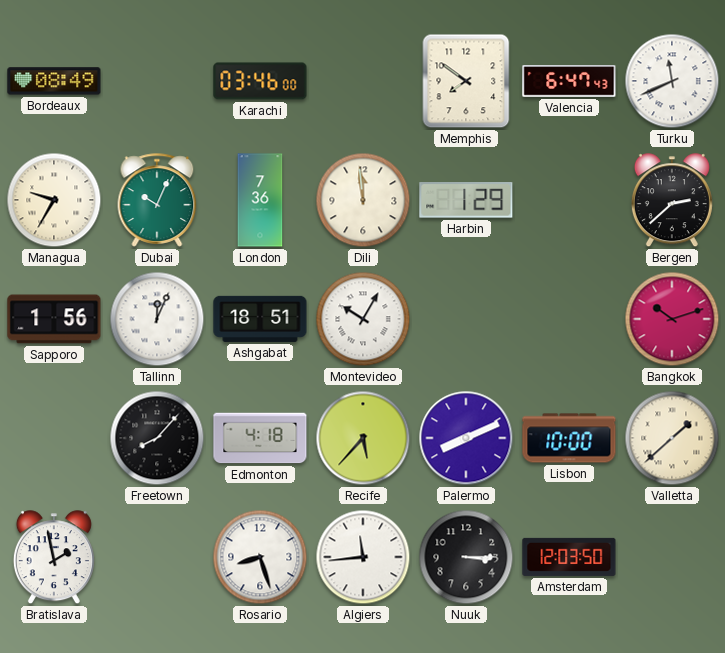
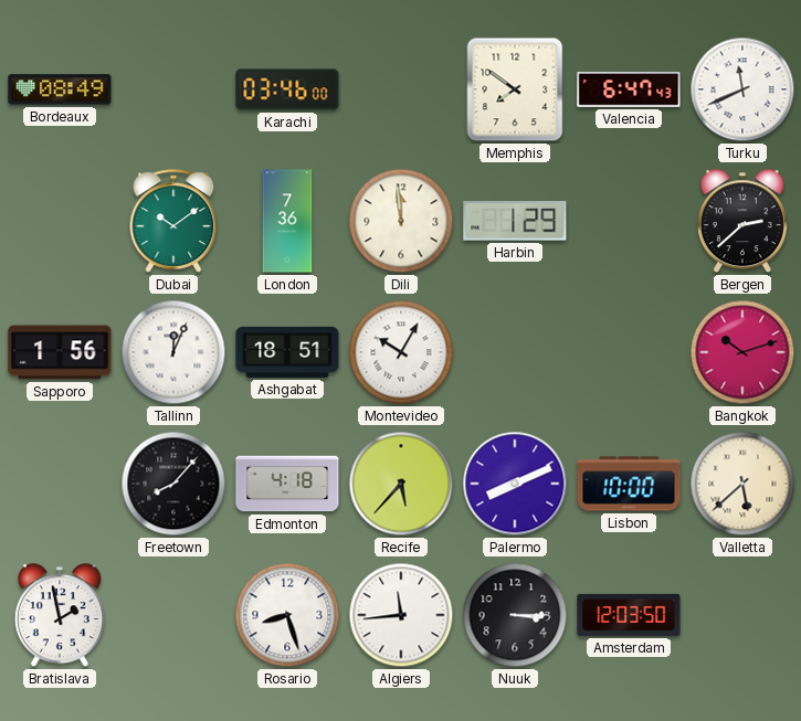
Managua: 9:35 -> none
Dubai: 10:04 -> 10:09
Valletta: 1:38 -> 5:38
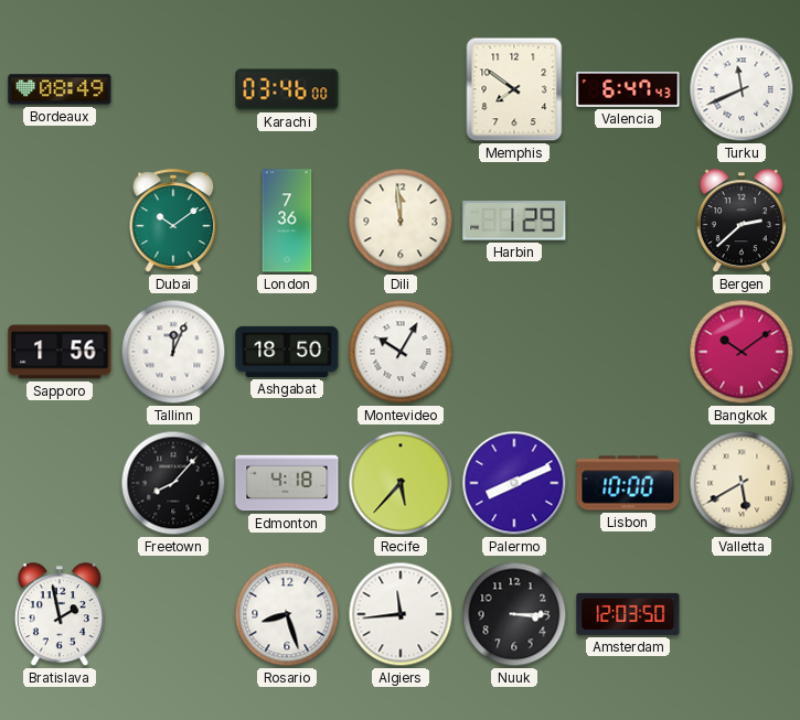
Ashgabat: 18:51 -> 18:50
Bangkok: 10:12 -> 10:09
Valletta: 5:38 -> 5:40
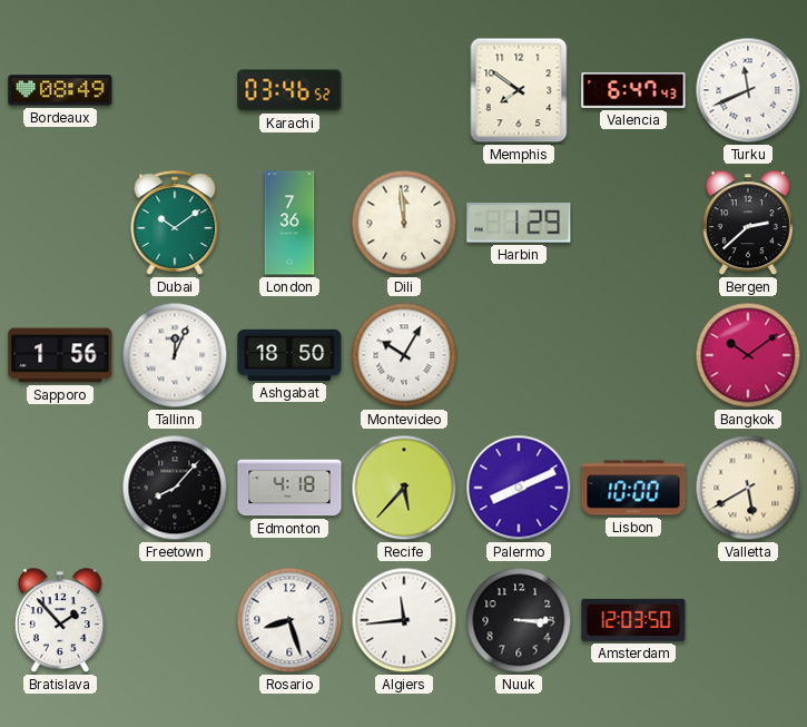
Karachi: 03:46:00 -> 03:46:52
Bratislava: 1:58 -> 1:53
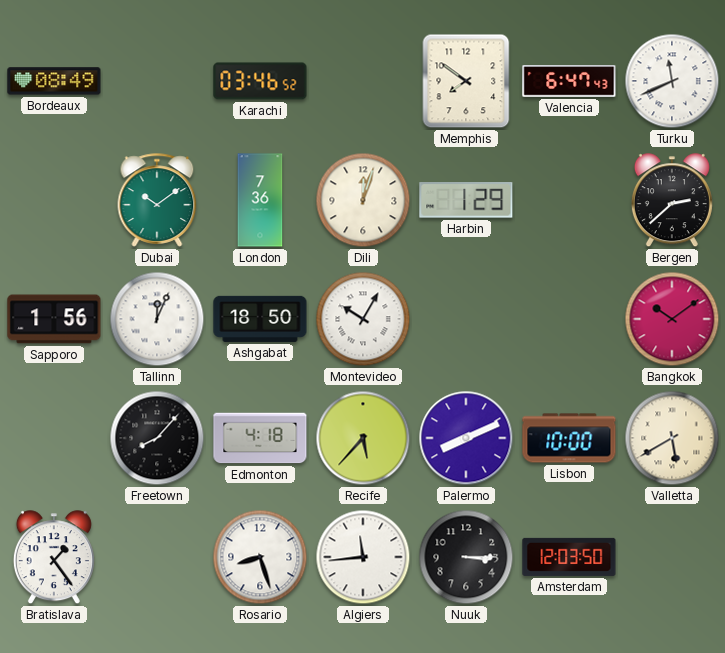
Dili: 11:59 -> 12:03
Bratislava: 1:53 -> 1:24
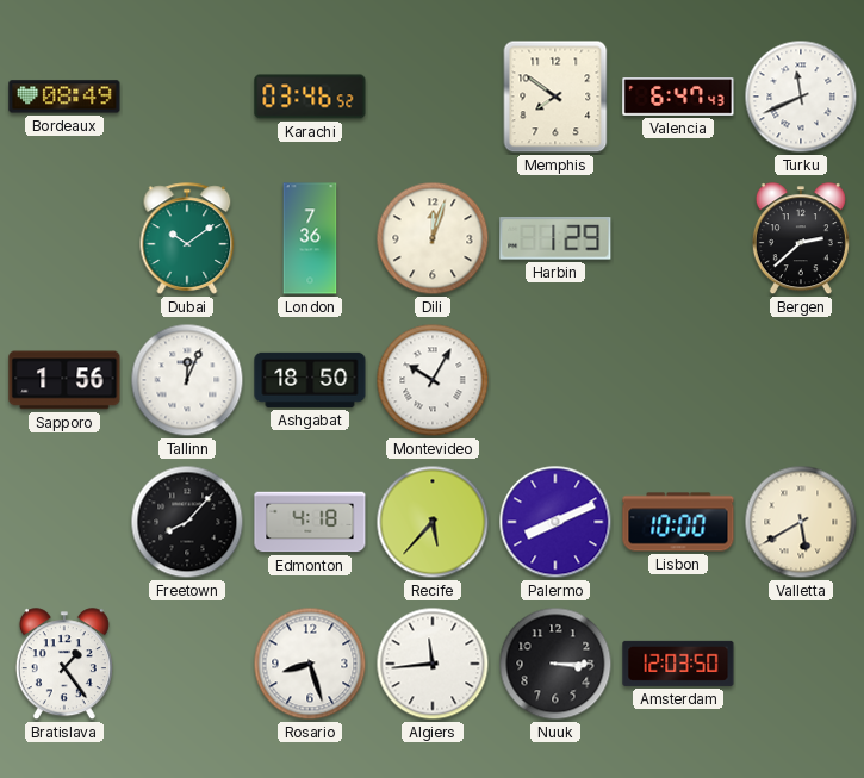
Bangkok: 10:09 -> none
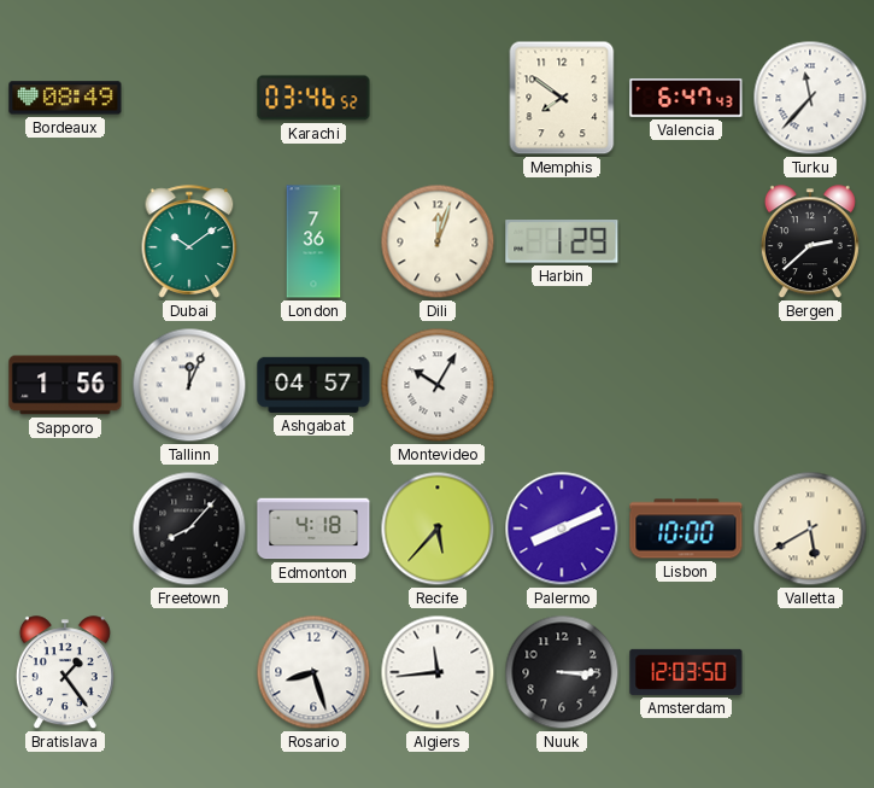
Turku: 11:41 -> 11:37
Ashgabat: 18:50 -> 04:57
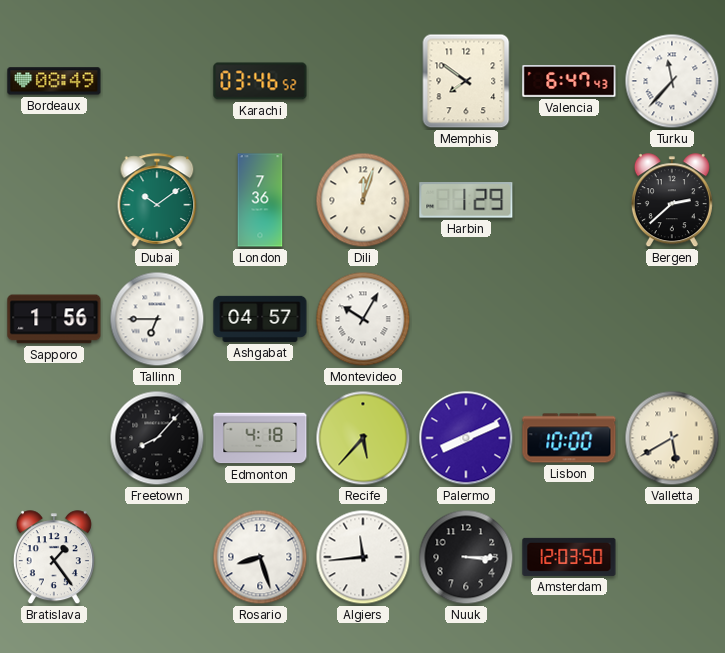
Tallinn: 12:04 -> 6:45
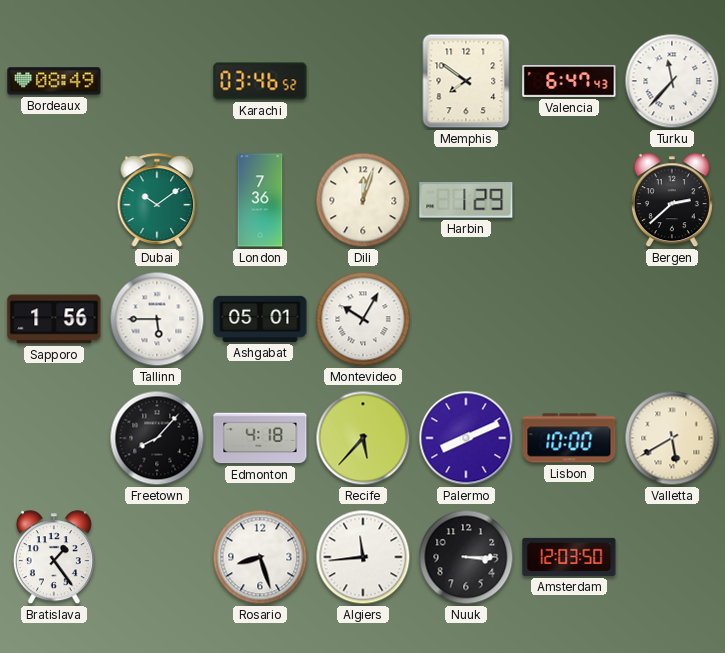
Tallinn: 6:45 -> 5:45
Ashgabat: 04:57 -> 05:01
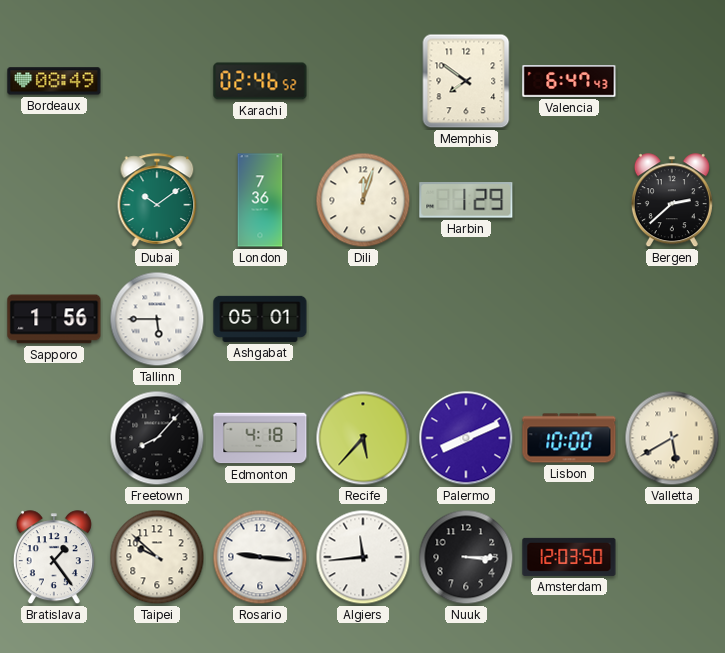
Karachi: 03:46 -> 02:46
Turku: 11:37 -> none
Montevideo: 10:05 -> none
Taipei: none -> 9:52
Rosario: 8:27 -> 9:16
